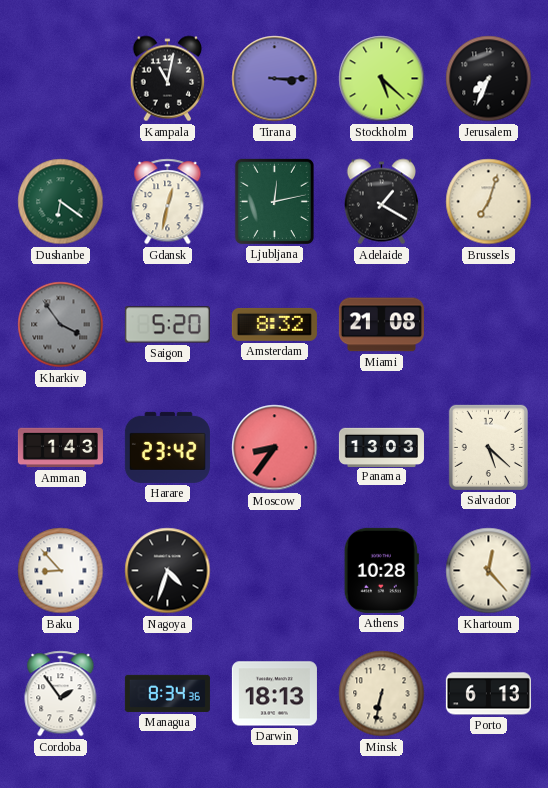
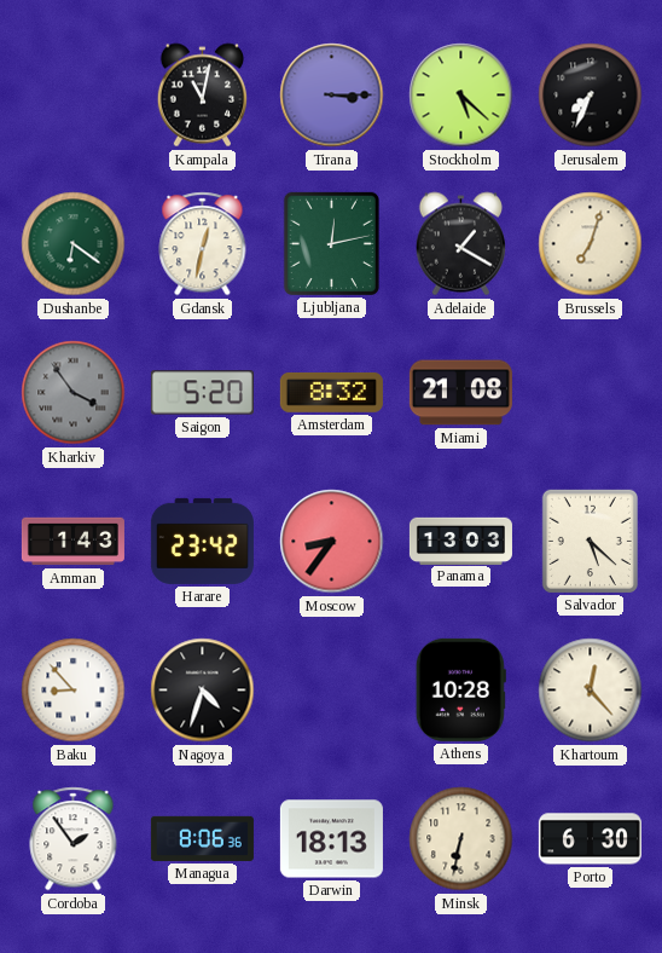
Managua: 8:34 -> 8:06
Porto: 6:13 -> 6:30
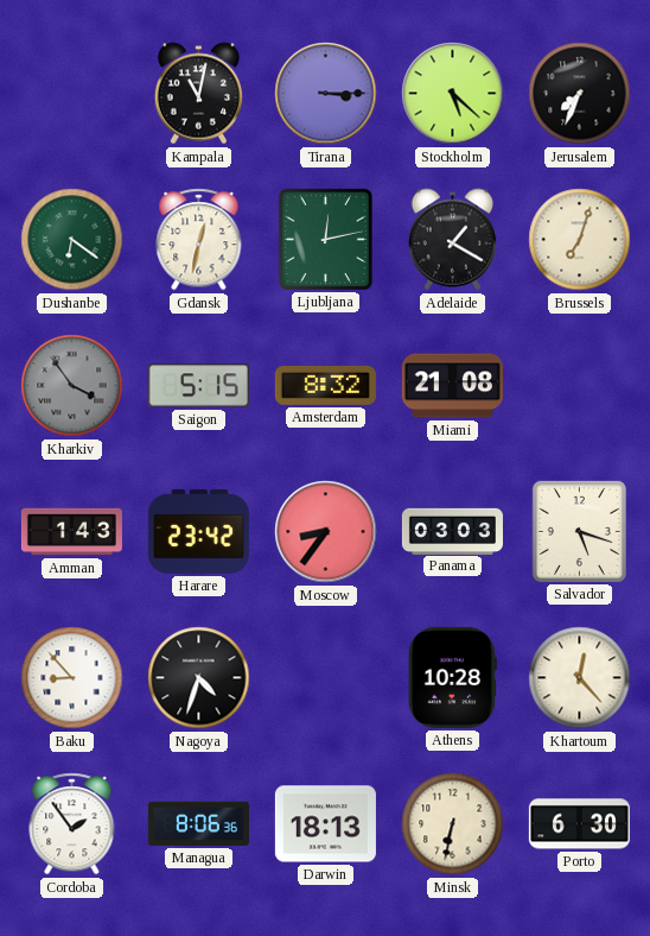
Saigon: 5:20 -> 5:15
Panama: 13:03 -> 03:03
Salvador: 5:22 -> 5:18
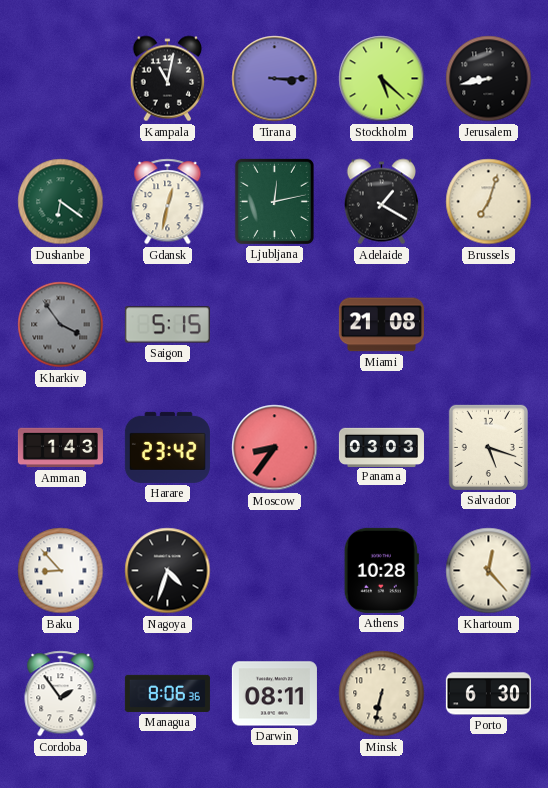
Jerusalem: 7:34 -> 8:43
Amsterdam: 8:32 -> none
Darwin: 18:13 -> 08:11
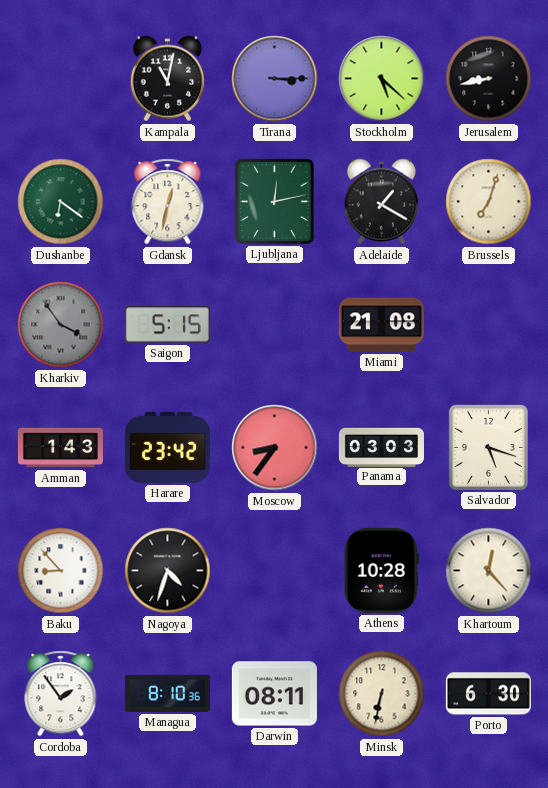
Managua: 8:06 -> 8:10
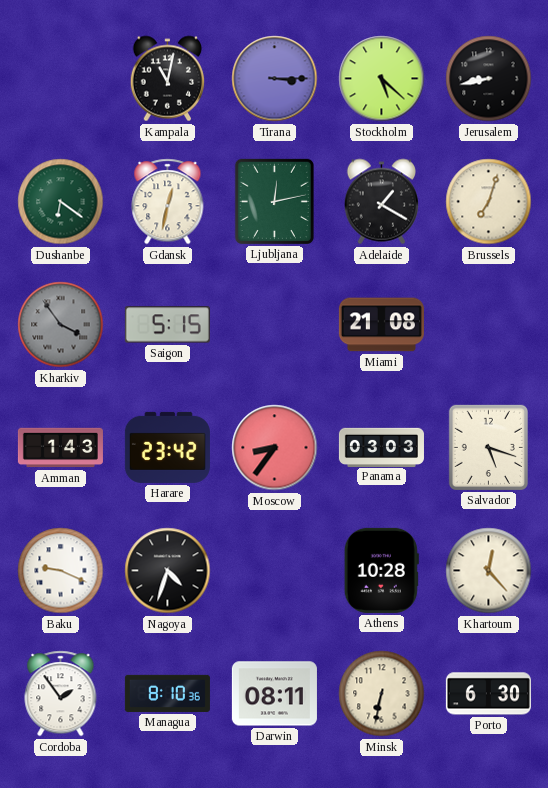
Baku: 8:53 -> 9:19
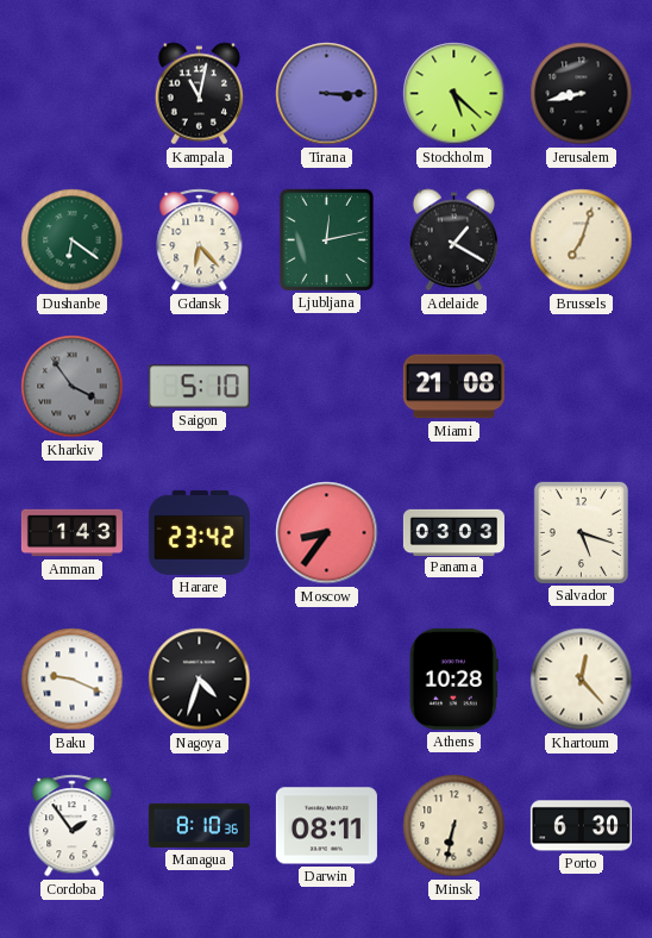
Gdansk: 12:32 -> 6:23
Saigon: 5:15 -> 5:10
